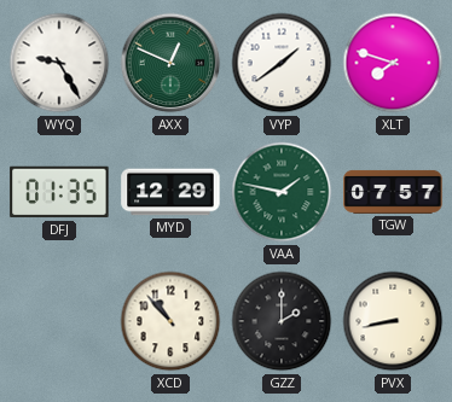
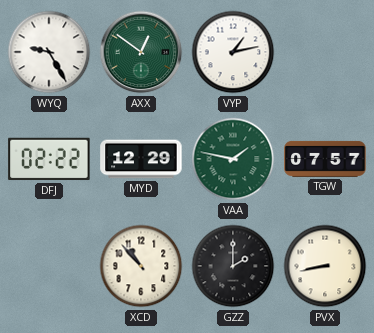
AXX: 12:49 -> 12:51
VYP: 1:39 -> 1:13
XLT: 7:48 -> none
DFJ: 01:35 -> 02:22
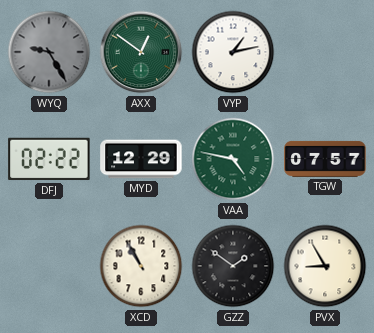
WYQ dial: white -> grey
VAA: 1:47 -> 4:47
XCD: 10:53 -> 10:55
GZZ: 2:00 -> 1:51
PVX: 8:43 -> 8:55
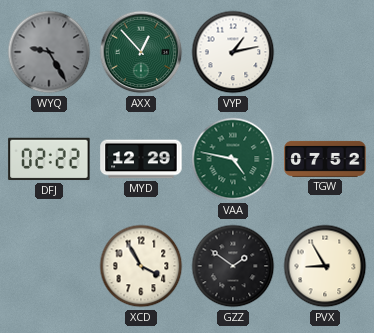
AXX: 12:51 -> 12:53
TGW: 07:57 -> 07:52
XCD: 10:55 -> 3:55
